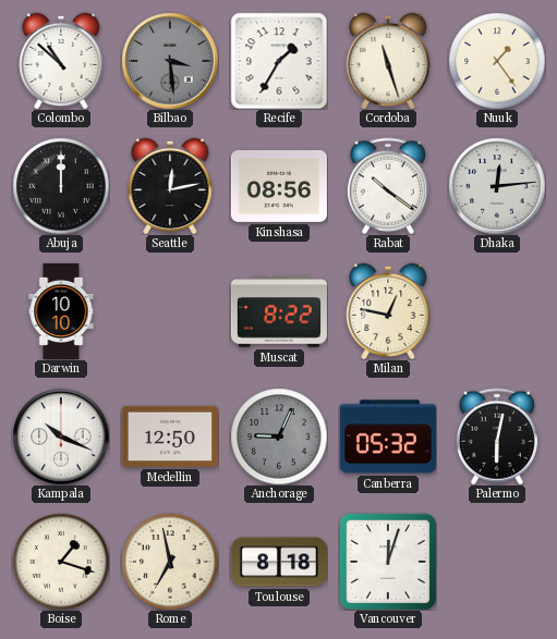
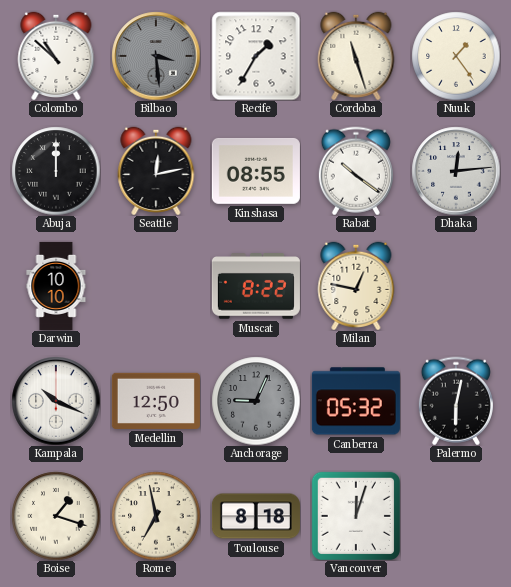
Kinshasa: 08:56 -> 08:55
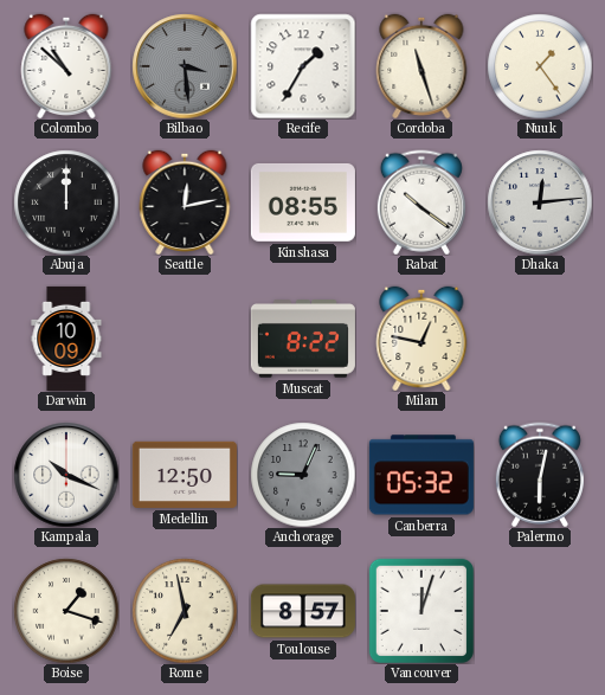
Darwin: 10:10 -> 10:09
Toulouse: 8:18 -> 8:57
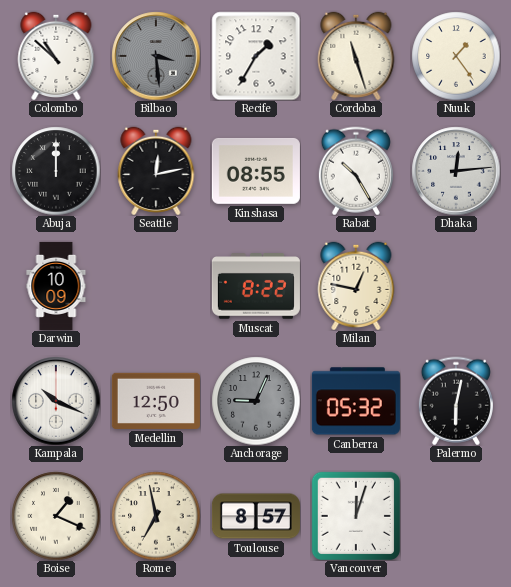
Rabat: 10:21 -> 10:25
Boise: 1:18 -> 1:19
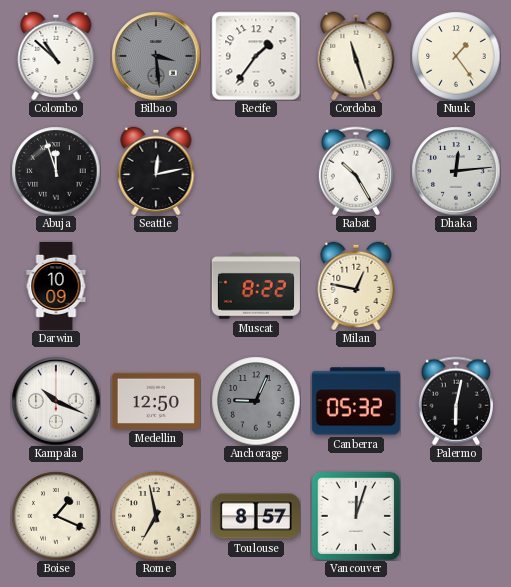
Recife: 1:35 -> 1:36
Abuja: 12:00 -> 11:57
Kinshasa: 08:55 -> none
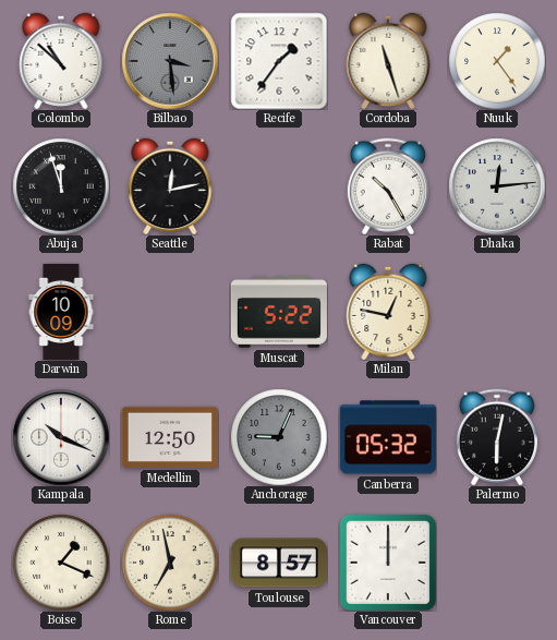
Muscat: 8:22 -> 5:22
Vancouver: 12:03 -> 12:00
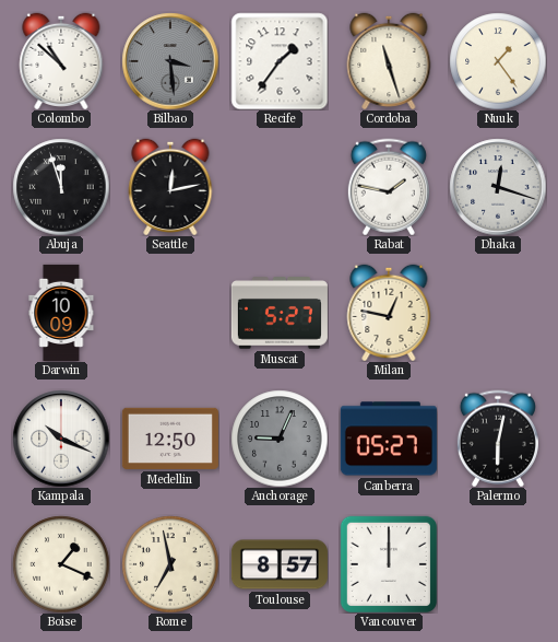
Rabat: 10:25 -> 1:47
Dhaka: 12:14 -> 12:18
Muscat: 5:22 -> 5:27
Canberra: 05:32 -> 05:27
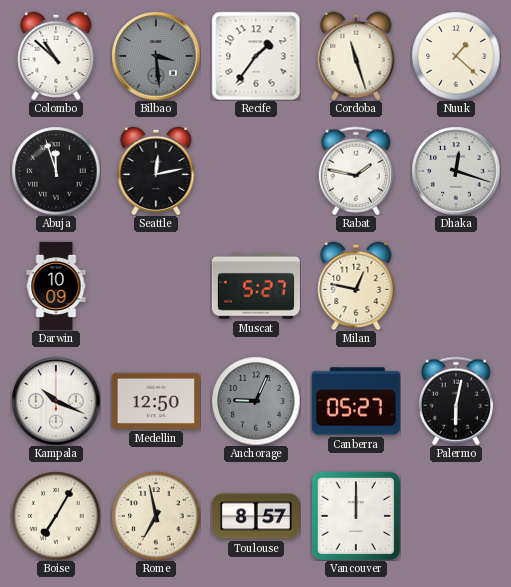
Nuuk: 1:24 -> 1:22
Boise: 1:19 -> 7:05
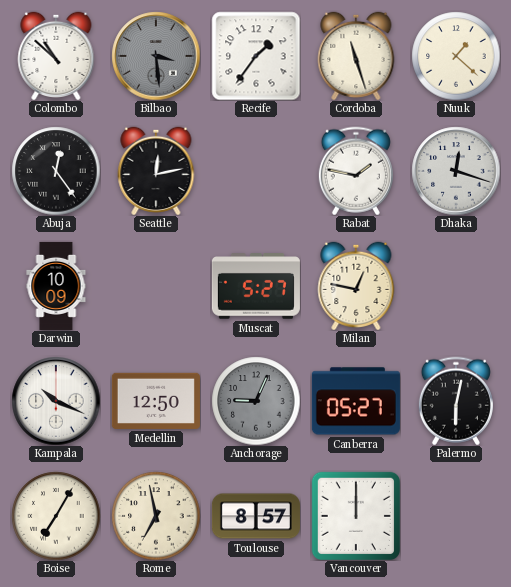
Abuja: 11:57 -> 12:24
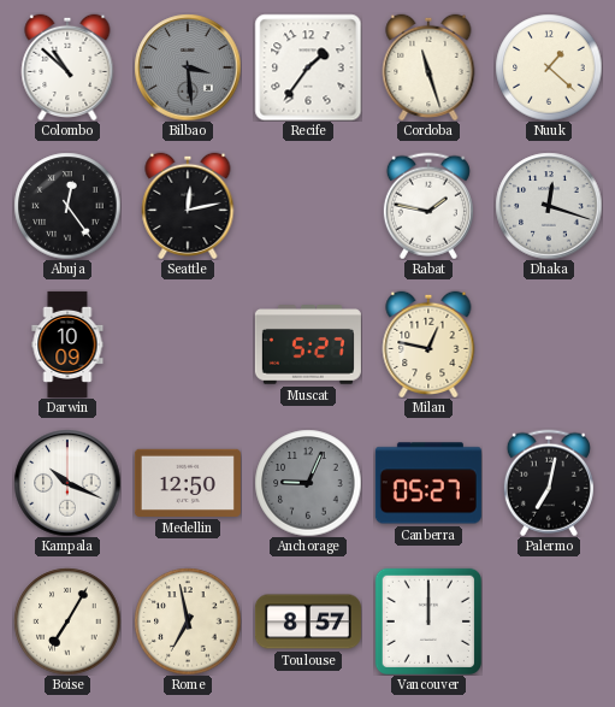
Palermo: 6:02 -> 7:02
